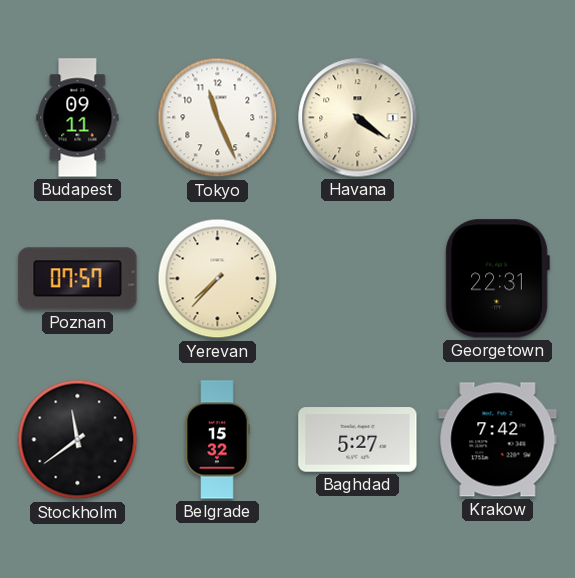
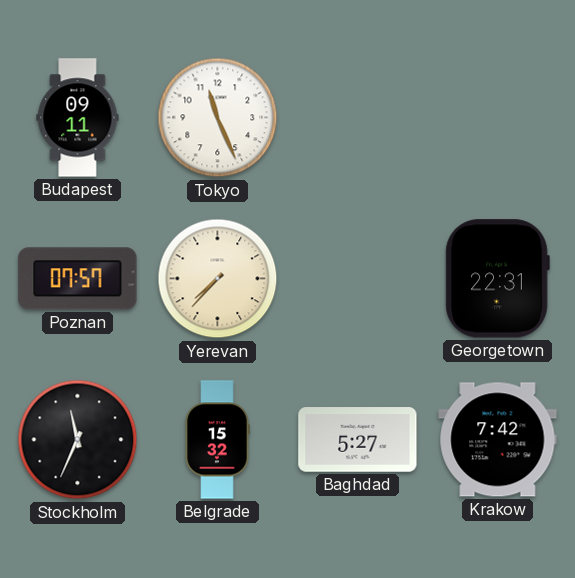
Havana: 4:21 -> none
Stockholm: 11:39 -> 11:34
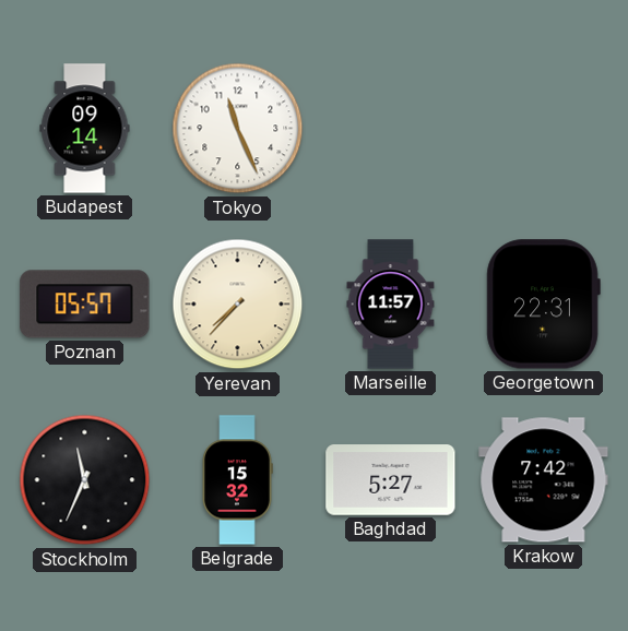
Budapest: 09:11 -> 09:14
Poznan: 07:57 -> 05:57
Marseille: none -> 11:57
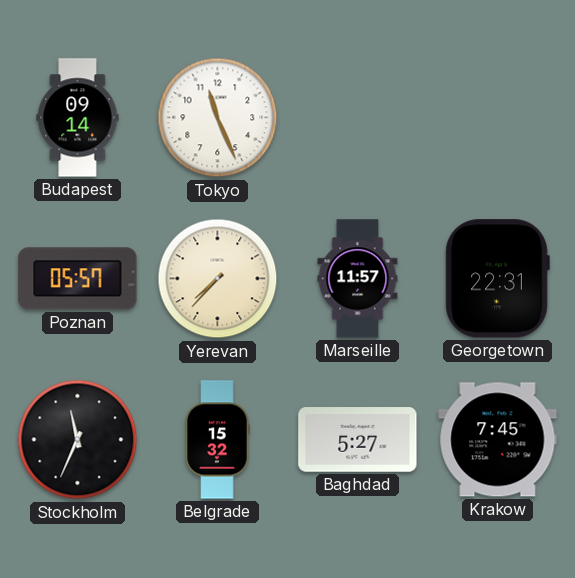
Krakow: 7:42 -> 7:45
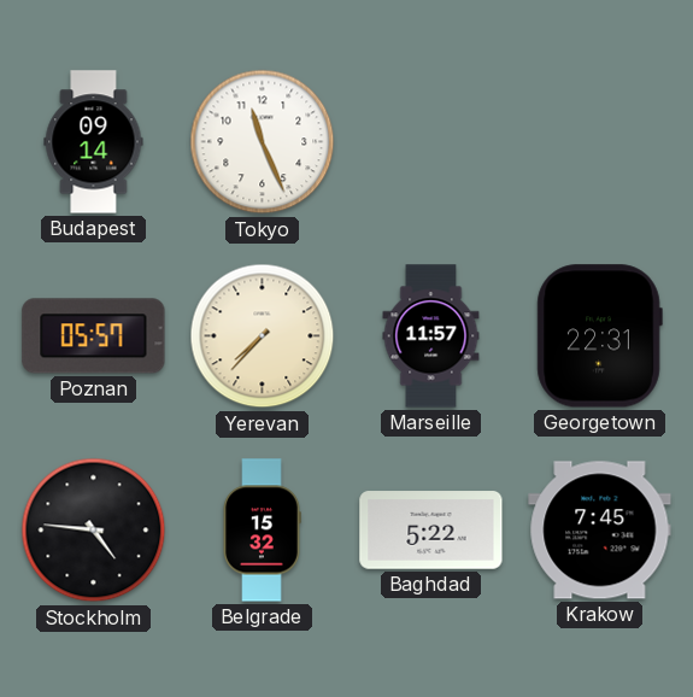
Stockholm: 11:34 -> 4:46
Baghdad: 5:27 -> 5:22
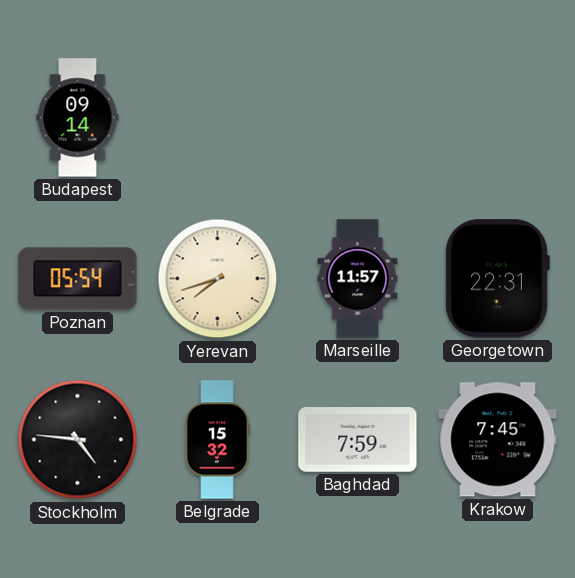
Tokyo: 11:26 -> none
Poznan: 05:57 -> 05:54
Yerevan: 7:37 -> 7:42
Baghdad: 5:22 -> 7:59
